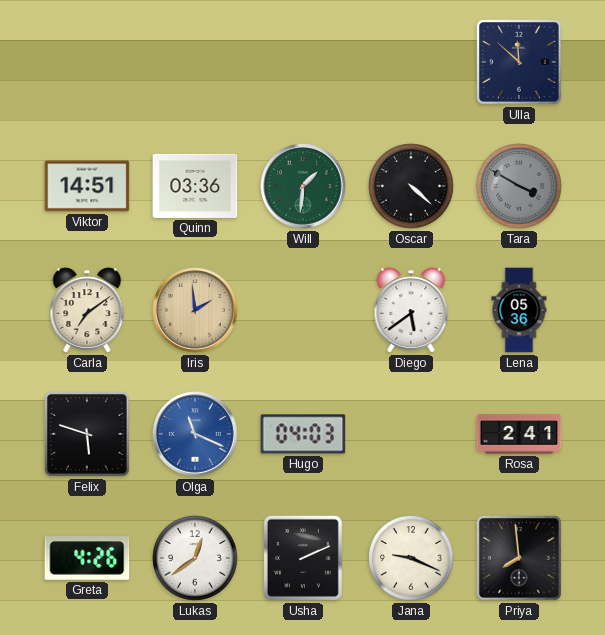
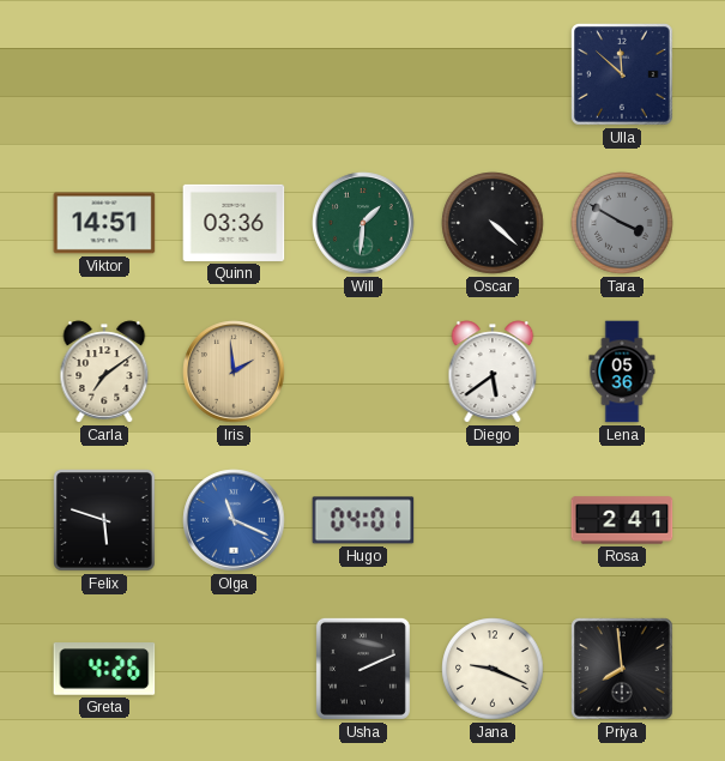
Hugo: 04:03 -> 04:01
Lukas: 12:39 -> none
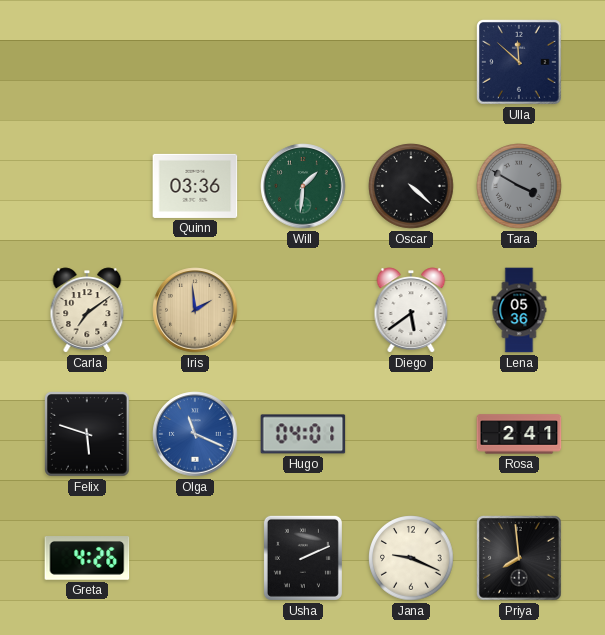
Viktor: 14:51 -> none
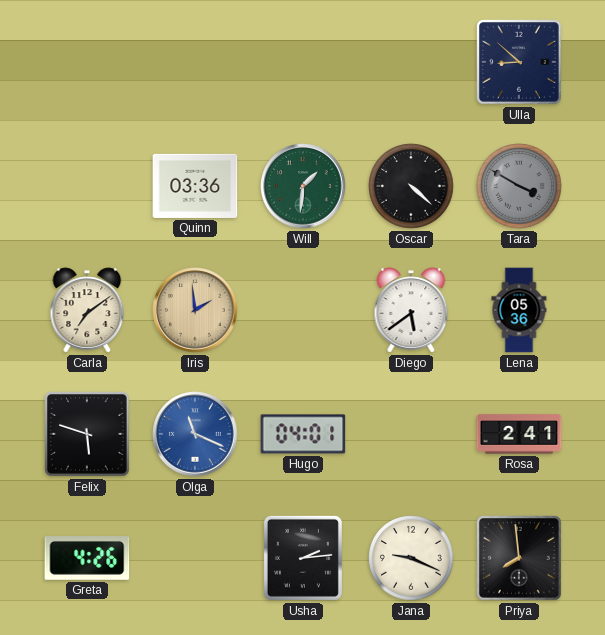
Ulla: 11:52 -> 8:52
Usha: 2:11 -> 2:14
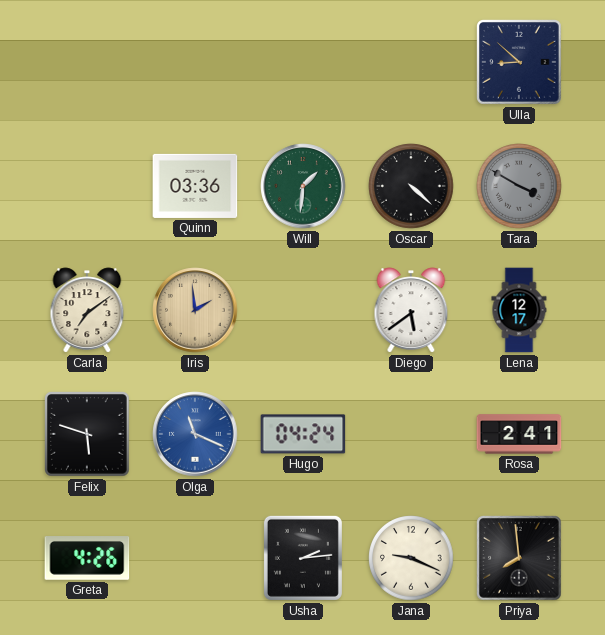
Lena: 05:36 -> 12:17
Hugo: 04:01 -> 04:24
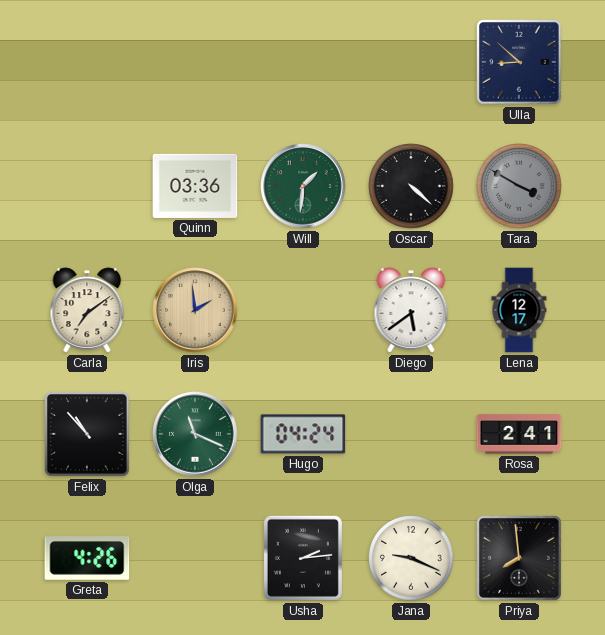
Felix: 5:48 -> 10:53
Olga dial: blue -> green
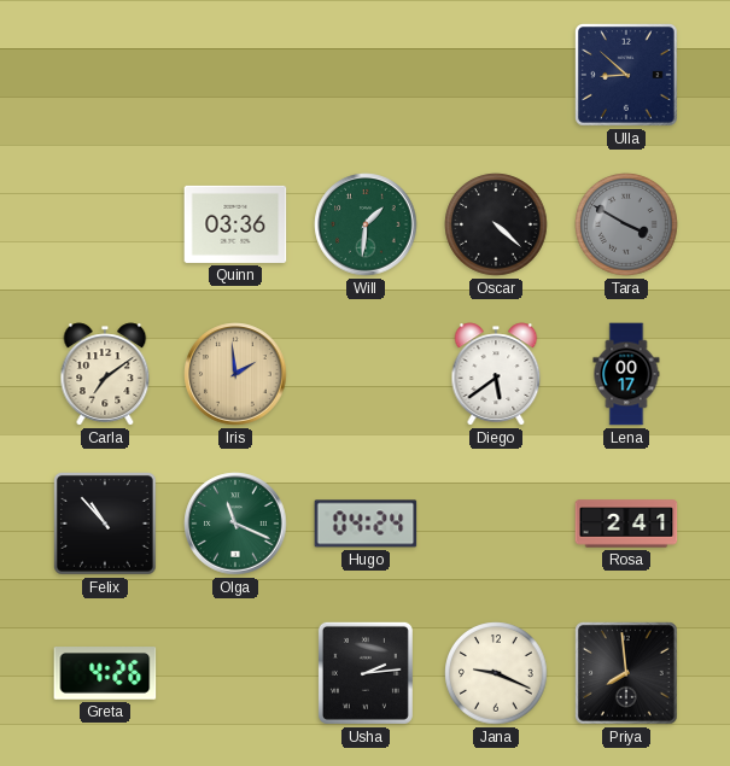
Lena: 12:17 -> 00:17
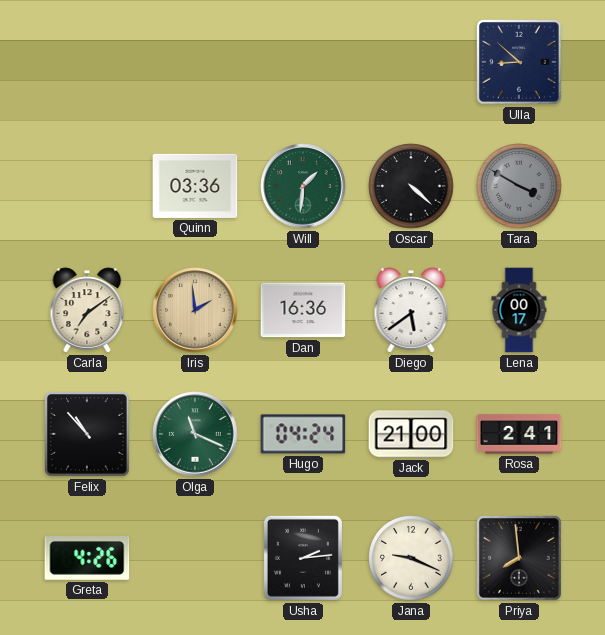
Dan: none -> 16:36
Jack: none -> 21:00
